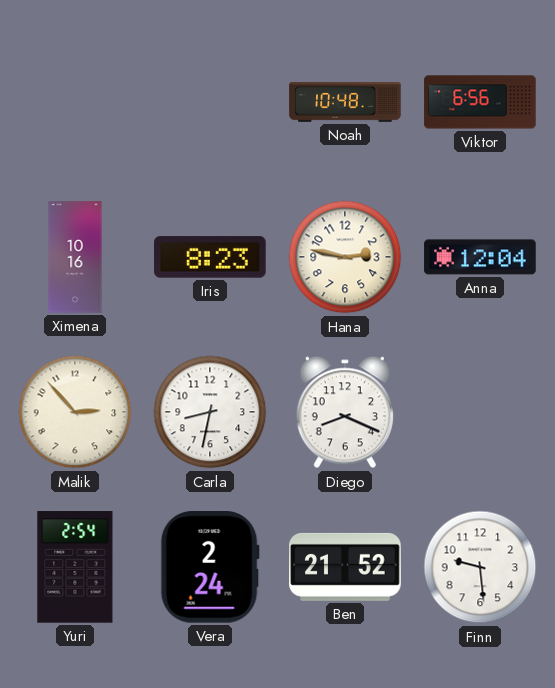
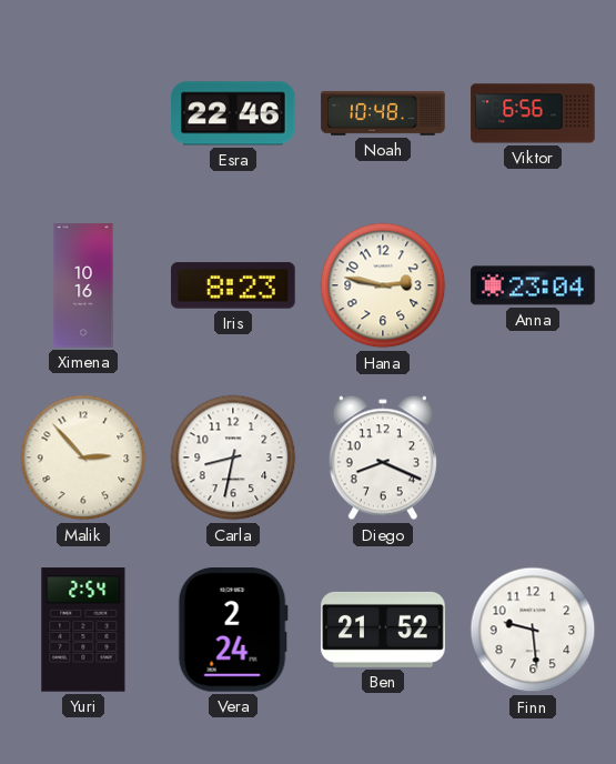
Esra: none -> 22:46
Anna: 12:04 -> 23:04
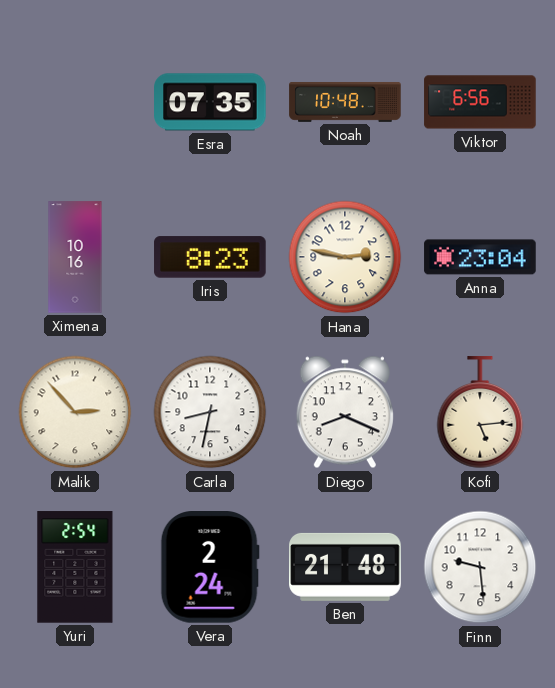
Esra: 22:46 -> 07:35
Kofi: none -> 5:14
Ben: 21:52 -> 21:48
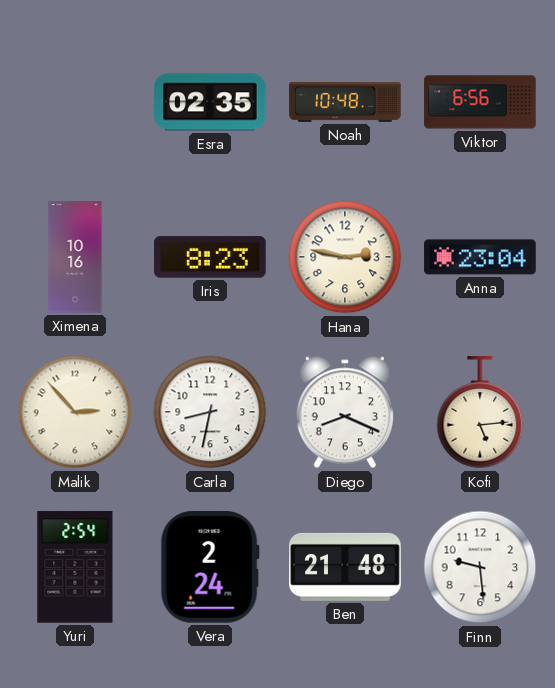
Esra: 07:35 -> 02:35
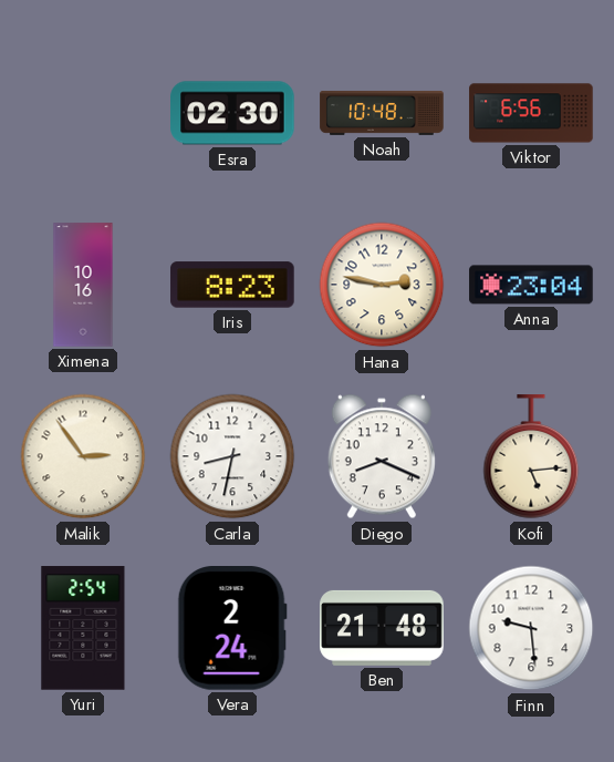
Esra: 02:35 -> 02:30
Malik: 2:53 -> 2:54
